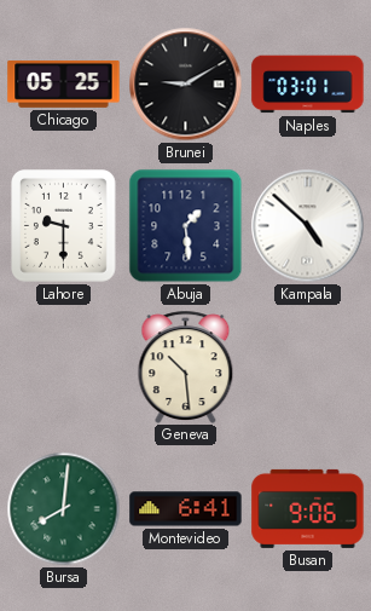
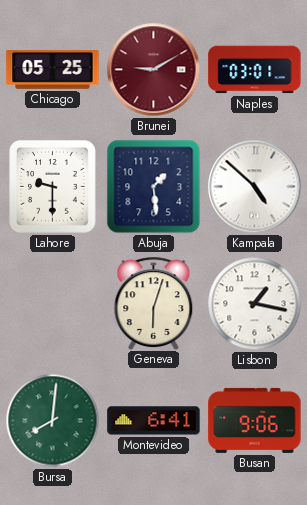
Brunei dial: black -> burgundy
Geneva: 10:29 -> 6:03
Lisbon: none -> 1:17
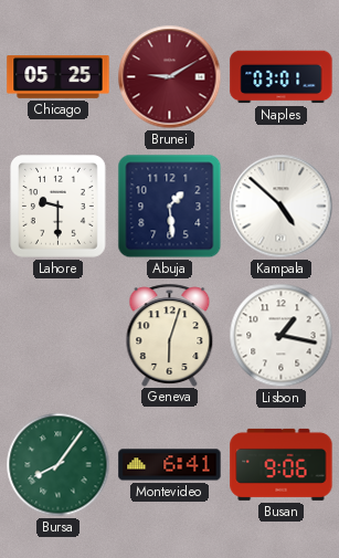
Bursa: 8:01 -> 8:06
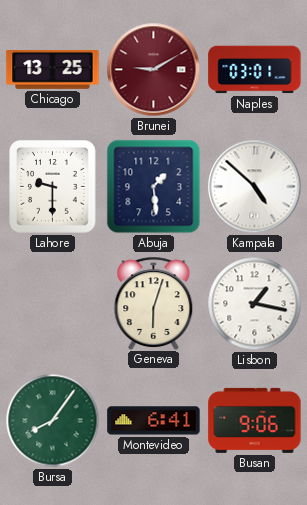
Chicago: 05:25 -> 13:25
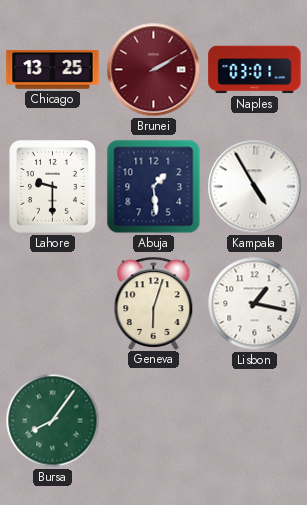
Brunei: 9:10 -> 2:10
Kampala: 4:52 -> 4:55
Montevideo: 6:41 -> none
Busan: 9:06 -> none
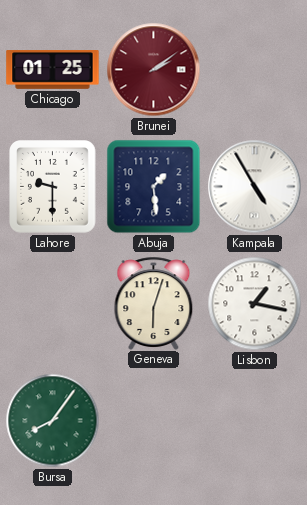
Chicago: 13:25 -> 01:25
Brunei: 2:10 -> 2:09
Naples: 03:01 -> none
